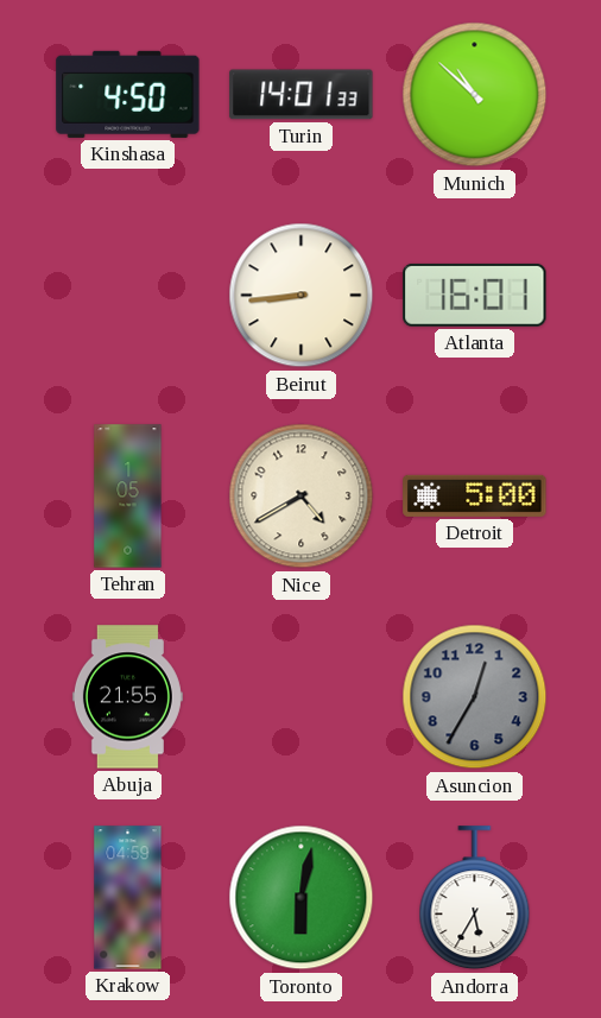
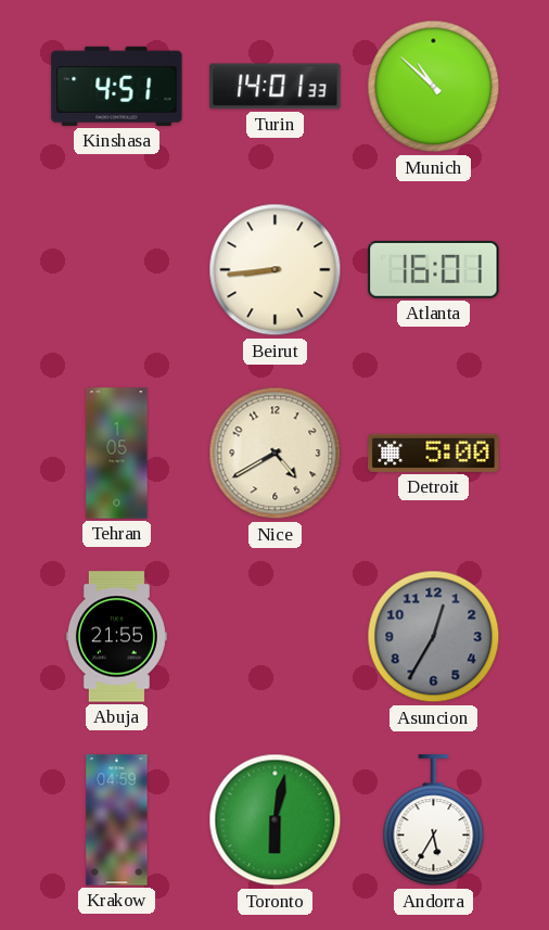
Kinshasa: 4:50 -> 4:51
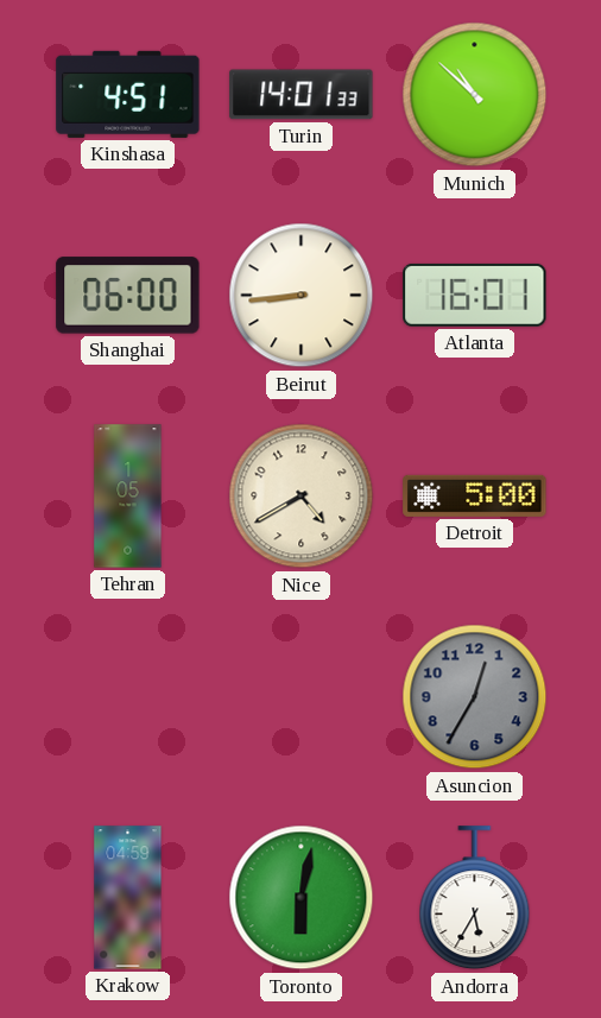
Shanghai: none -> 06:00
Abuja: 21:55 -> none
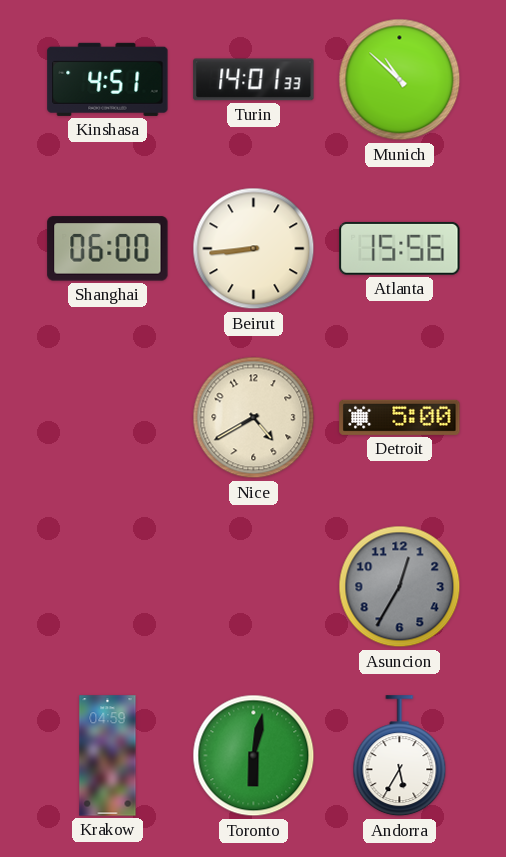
Atlanta: 16:01 -> 15:56
Tehran: 1:05 -> none
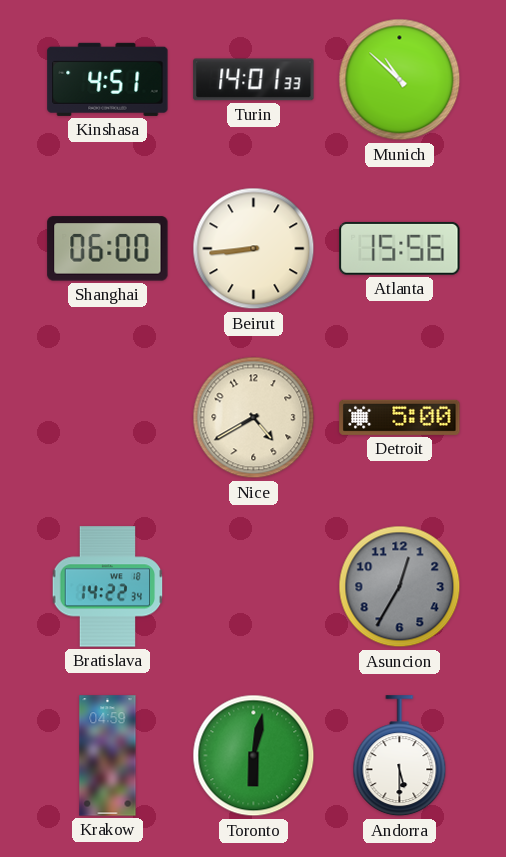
Bratislava: none -> 14:22
Andorra: 5:35 -> 5:30
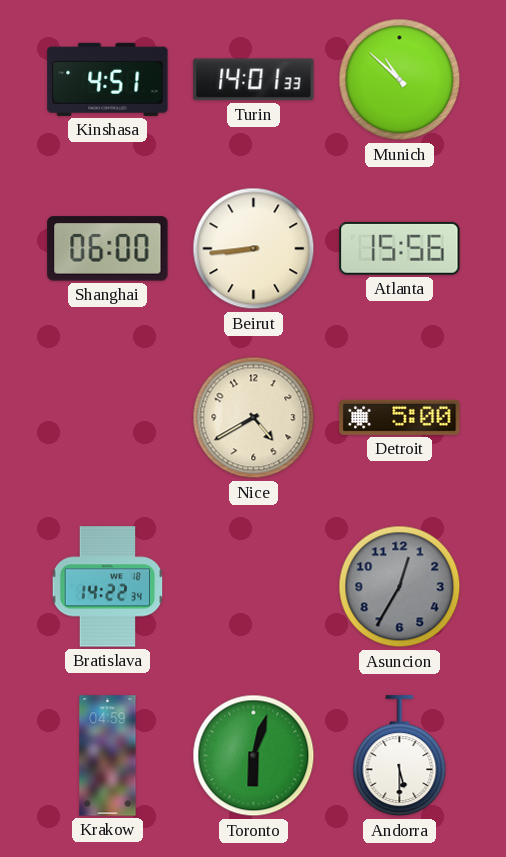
Toronto: 6:02 -> 6:03
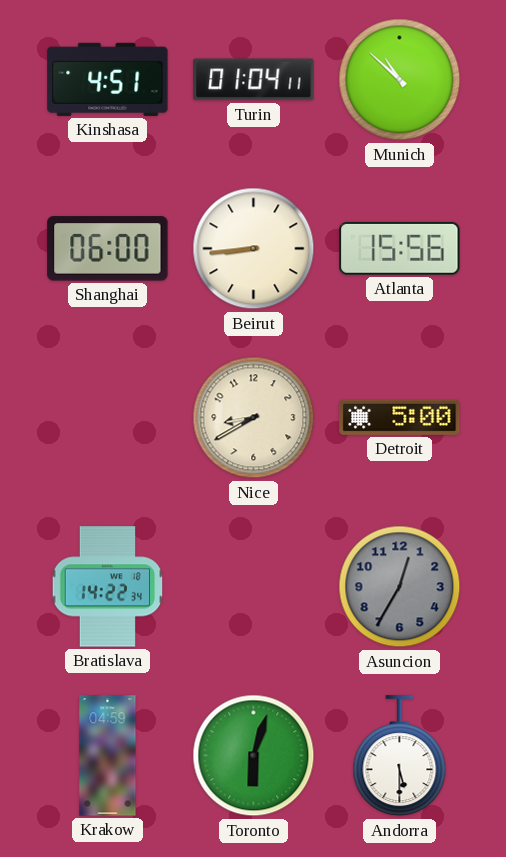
Turin: 14:01 -> 01:04
Nice: 4:40 -> 8:40
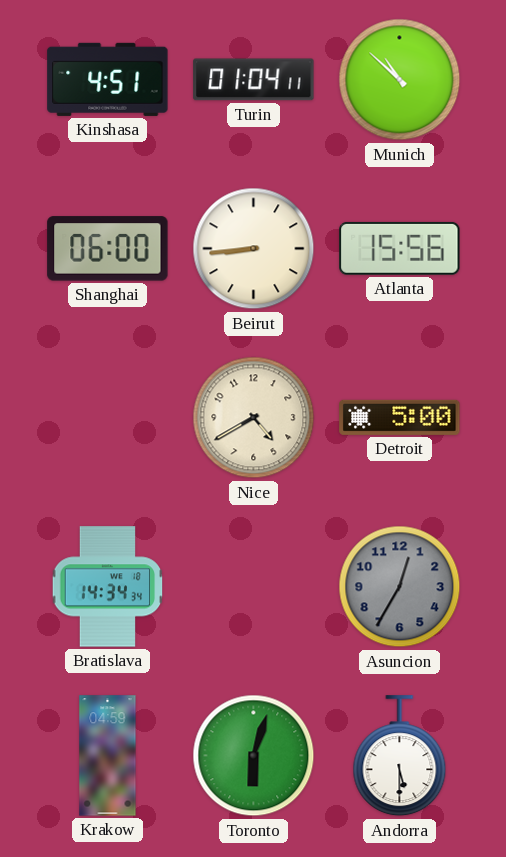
Nice: 8:40 -> 4:40
Bratislava: 14:22 -> 14:34
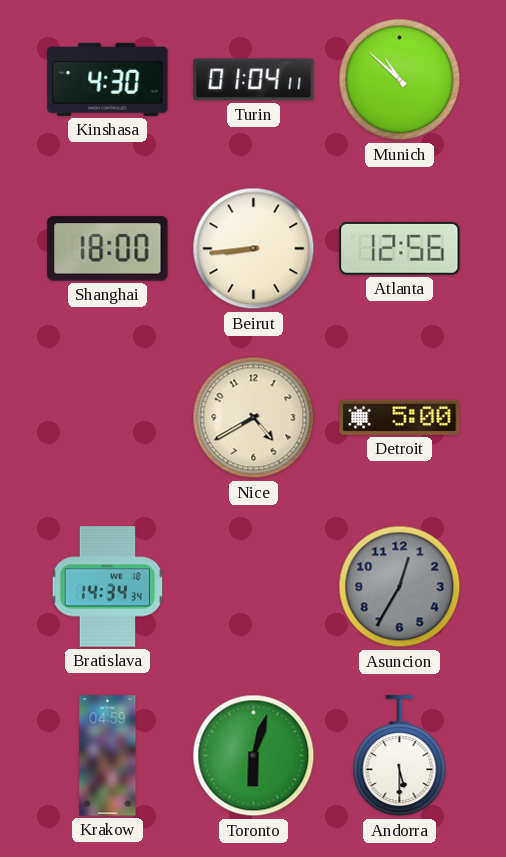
Kinshasa: 4:51 -> 4:30
Shanghai: 06:00 -> 18:00
Atlanta: 15:56 -> 12:56
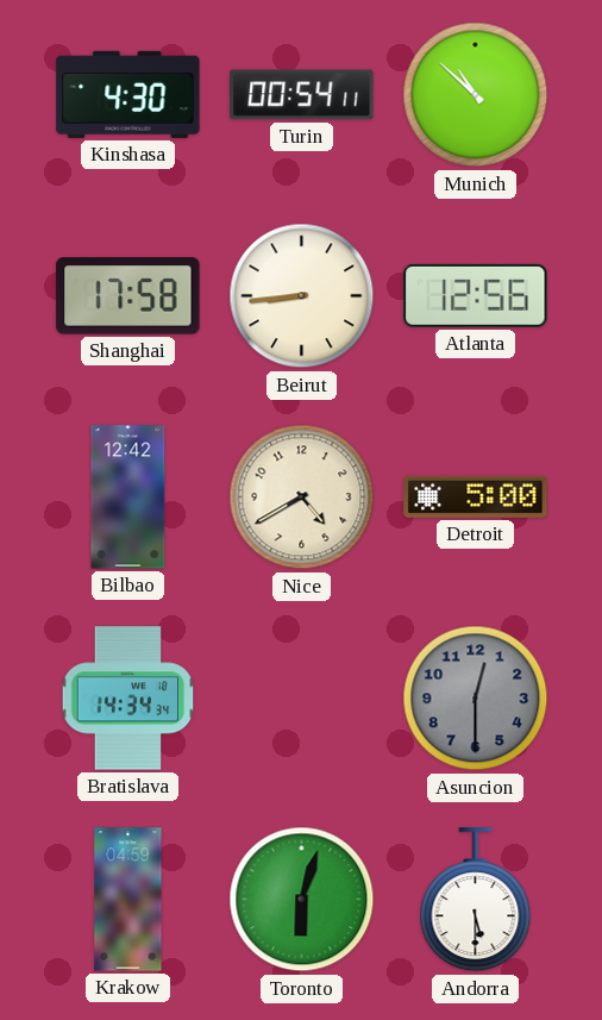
Turin: 01:04 -> 00:54
Shanghai: 18:00 -> 17:58
Bilbao: none -> 12:42
Asuncion: 12:35 -> 12:30
